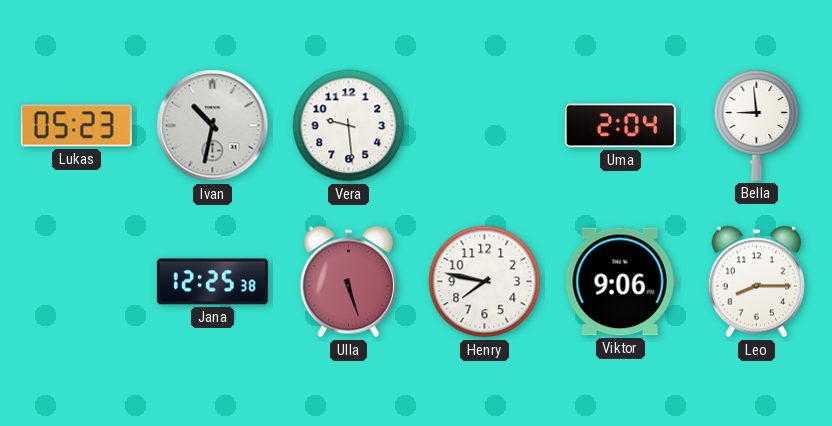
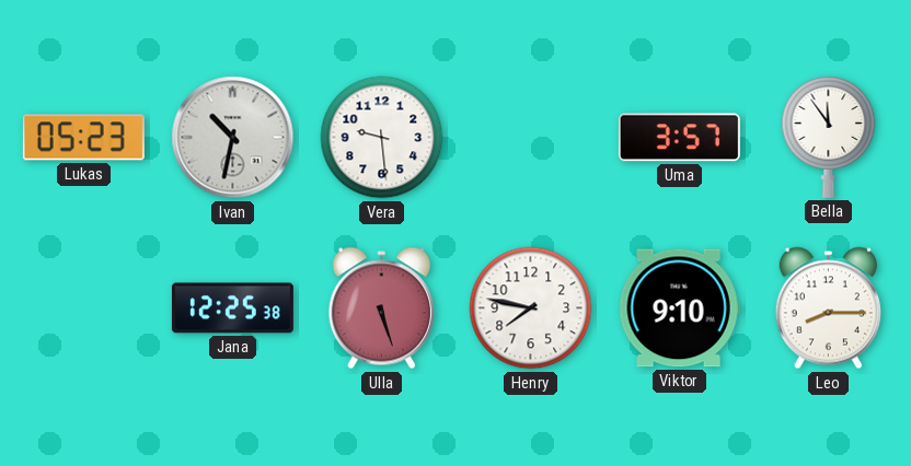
Uma: 2:04 -> 3:57
Bella: 8:59 -> 11:54
Viktor: 9:06 -> 9:10
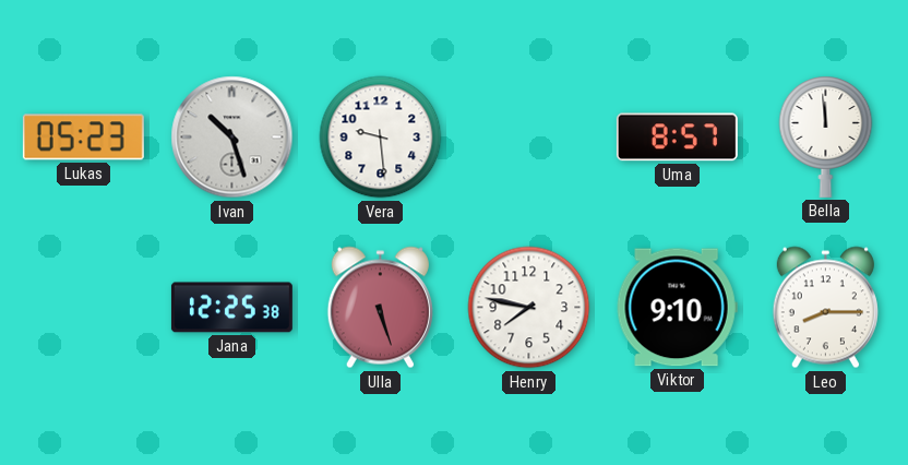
Ivan: 10:32 -> 10:27
Uma: 3:57 -> 8:57
Bella: 11:54 -> 11:59
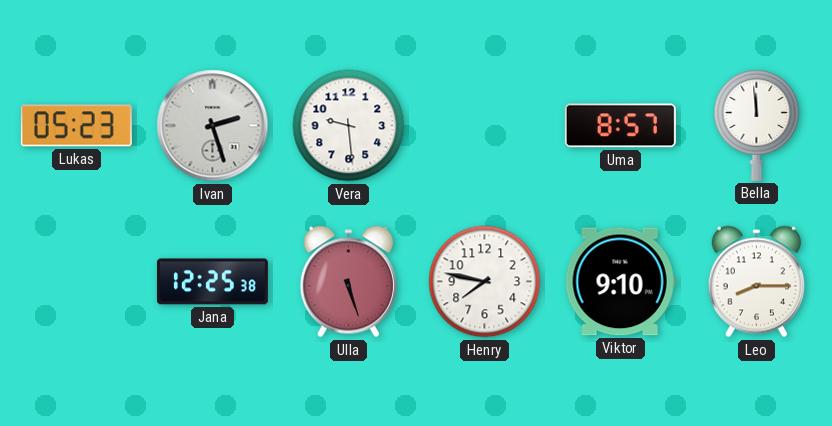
Ivan: 10:27 -> 2:27
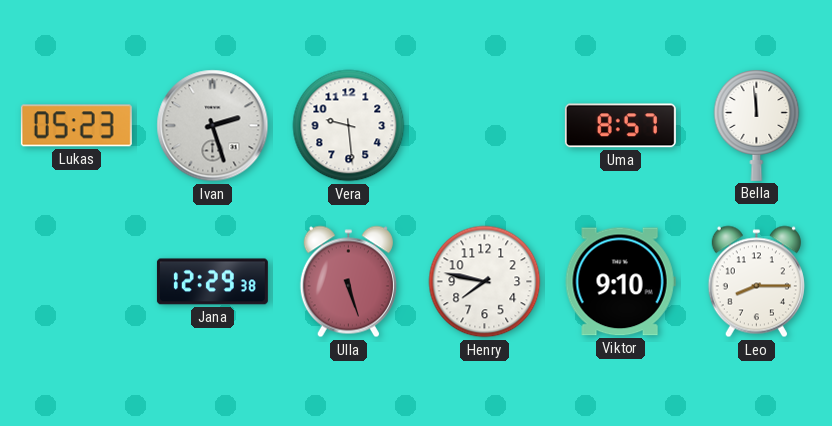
Jana: 12:25 -> 12:29
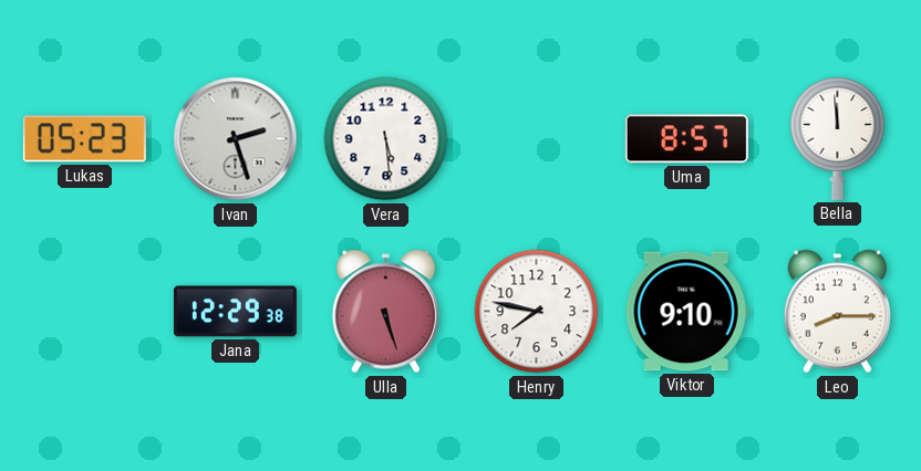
Vera: 9:29 -> 5:29
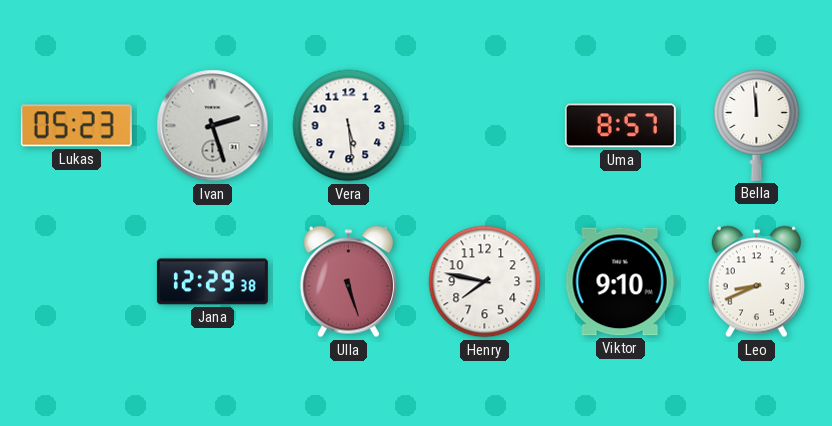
Leo: 8:15 -> 8:41
